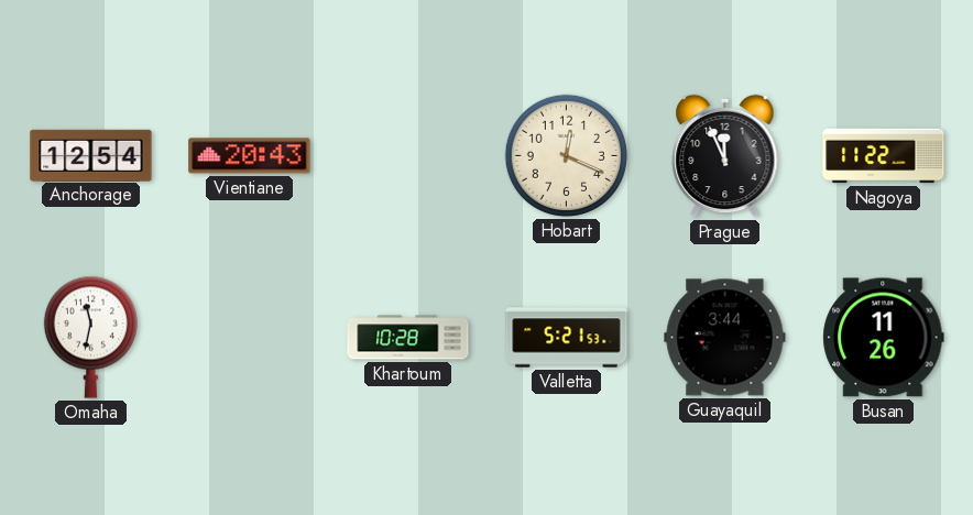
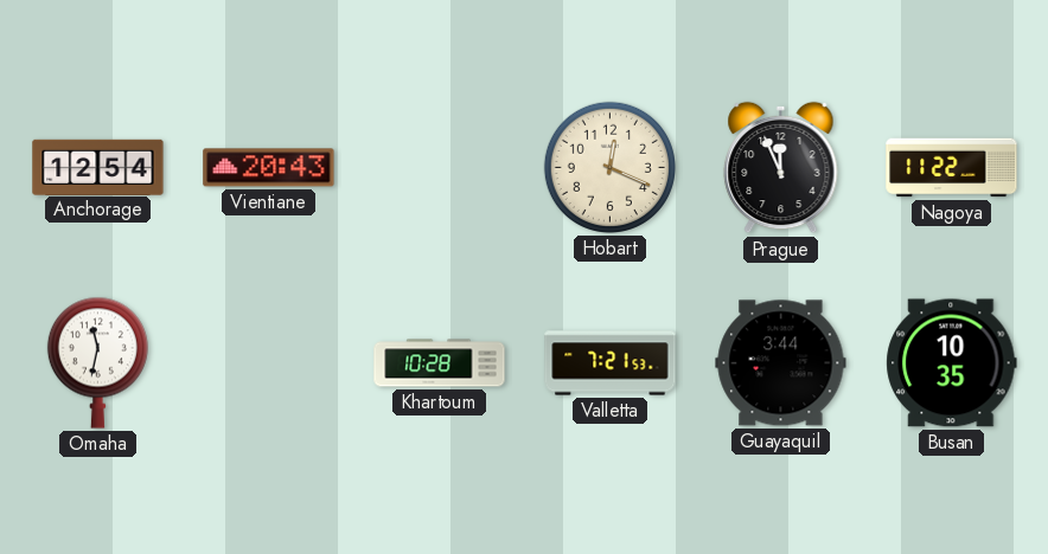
Valletta: 5:21 -> 7:21
Busan: 11:26 -> 10:35
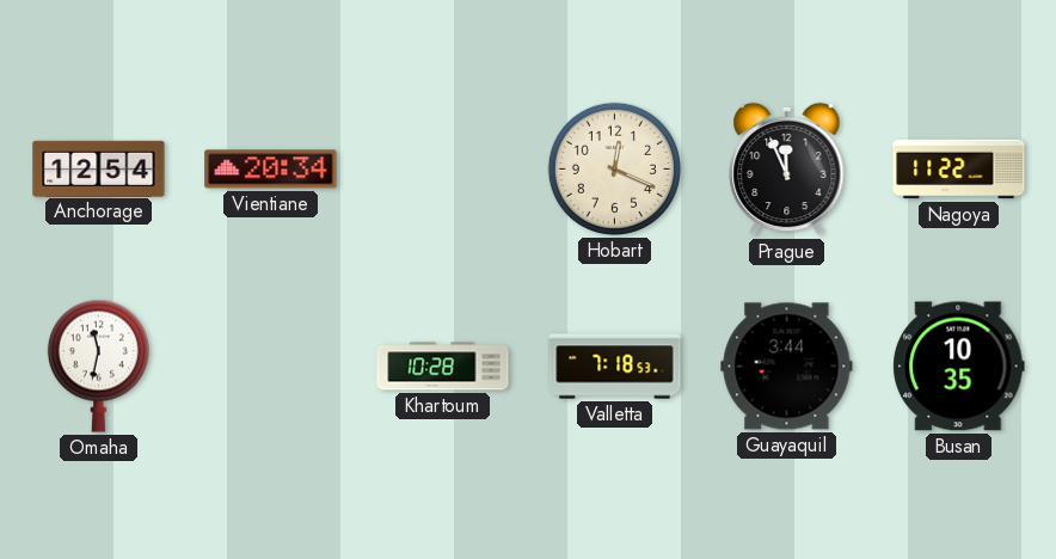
Vientiane: 20:43 -> 20:34
Valletta: 7:21 -> 7:18
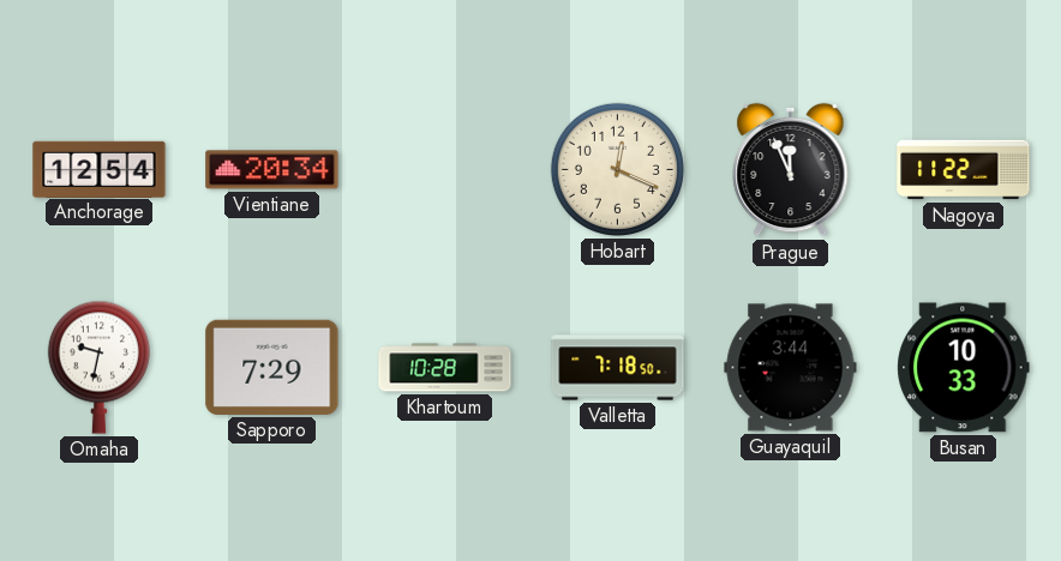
Omaha: 11:32 -> 9:32
Sapporo: none -> 7:29
Valletta: 7:18:53 -> 7:18:50
Busan: 10:35 -> 10:33
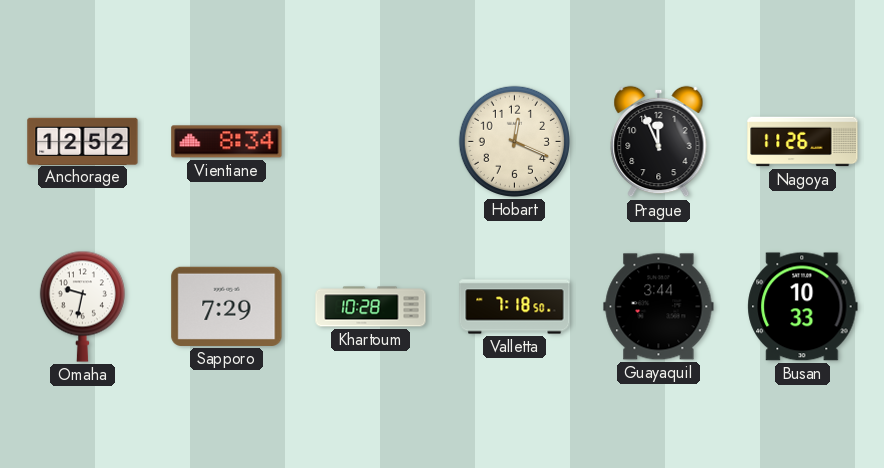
Anchorage: 12:54 -> 12:52
Vientiane: 20:34 -> 8:34
Nagoya: 11:22 -> 11:26
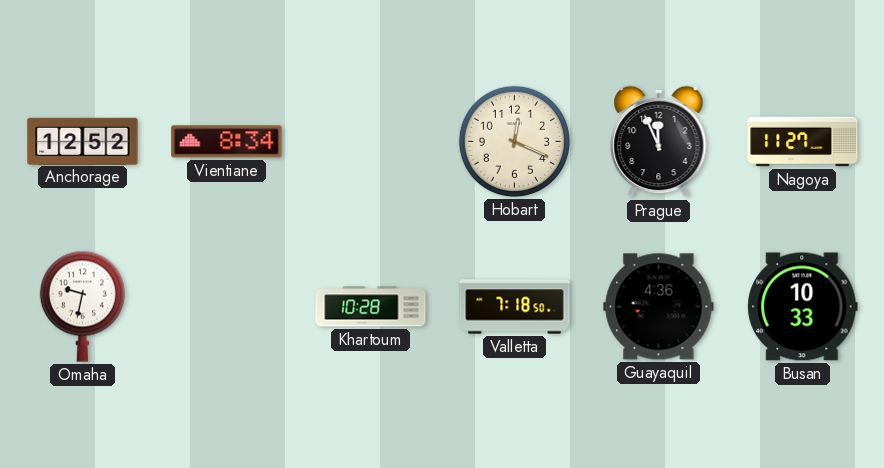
Nagoya: 11:26 -> 11:27
Sapporo: 7:29 -> none
Guayaquil: 3:44 -> 4:36
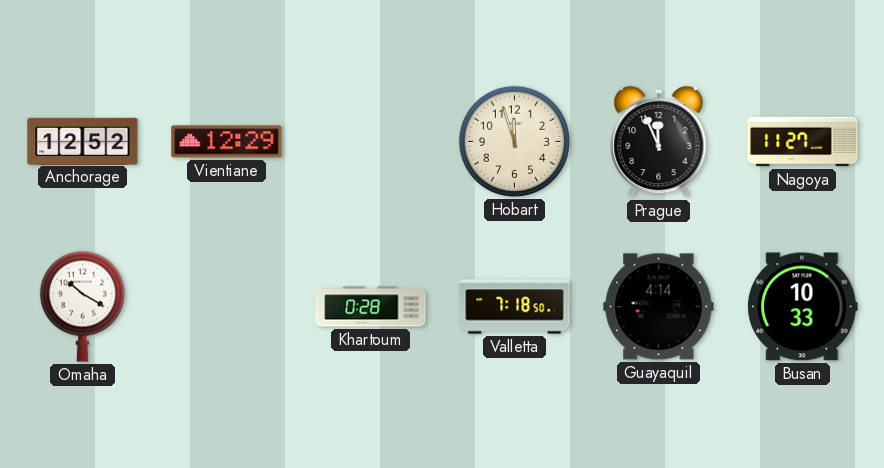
Vientiane: 8:34 -> 12:29
Hobart: 12:19 -> 11:57
Omaha: 9:32 -> 10:20
Khartoum: 10:28 -> 0:28
Guayaquil: 4:36 -> 4:14
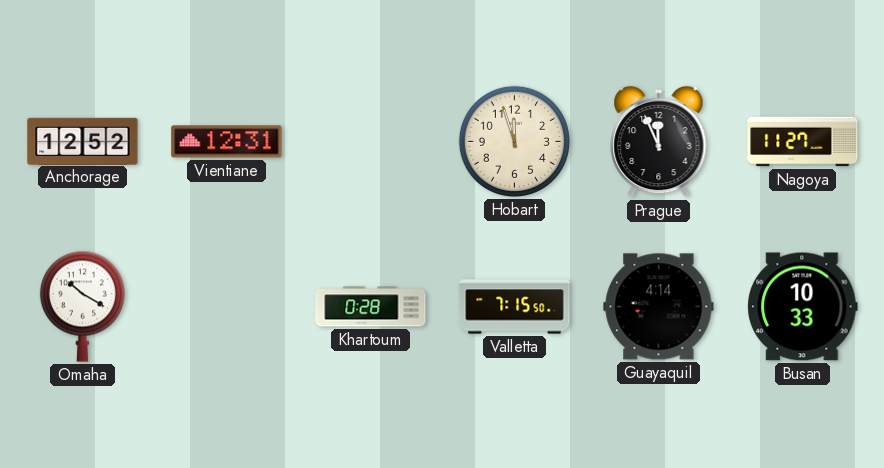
Vientiane: 12:29 -> 12:31
Valletta: 7:18 -> 7:15
